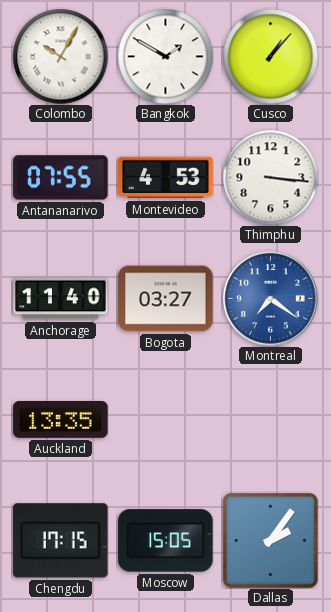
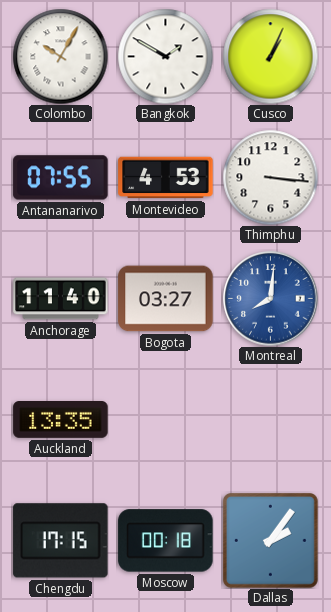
Cusco: 1:07 -> 1:04
Montreal: 7:21 -> 8:01
Moscow: 15:05 -> 00:18
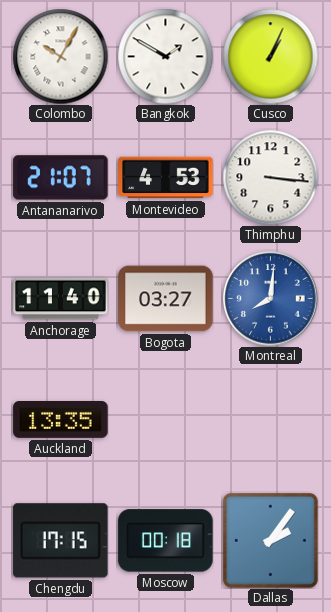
Antananarivo: 07:55 -> 21:07
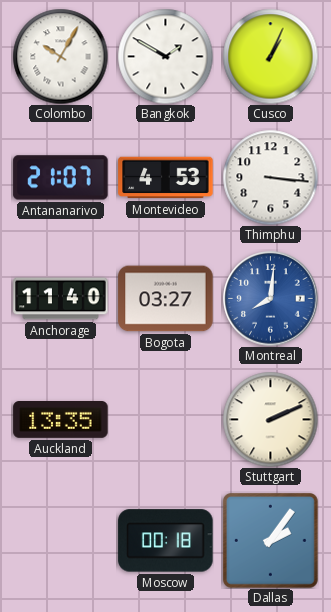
Stuttgart: none -> 2:11
Chengdu: 17:15 -> none
